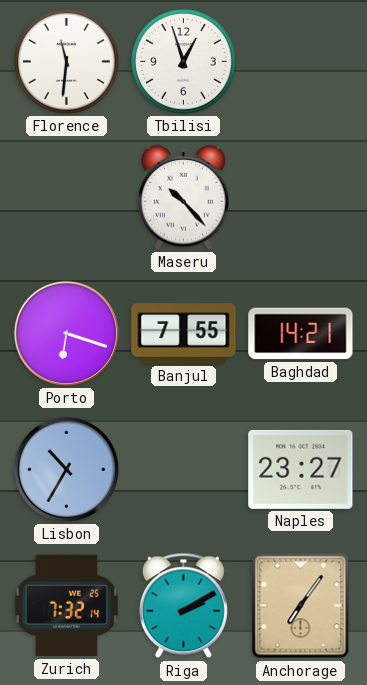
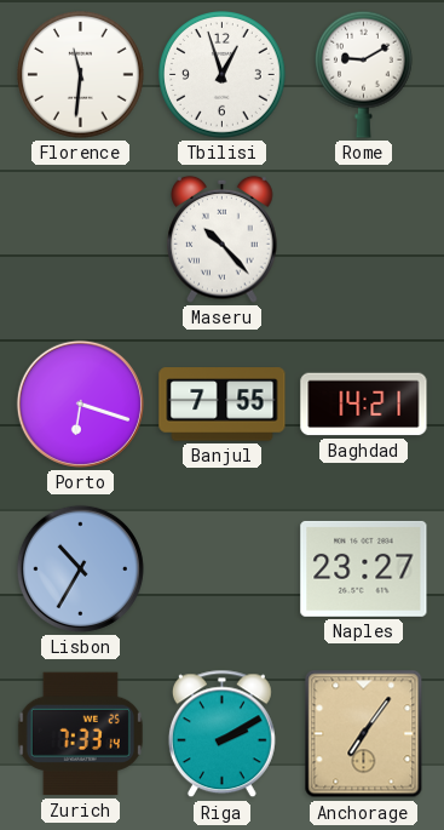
Rome: none -> 9:10
Zurich: 7:32 -> 7:33
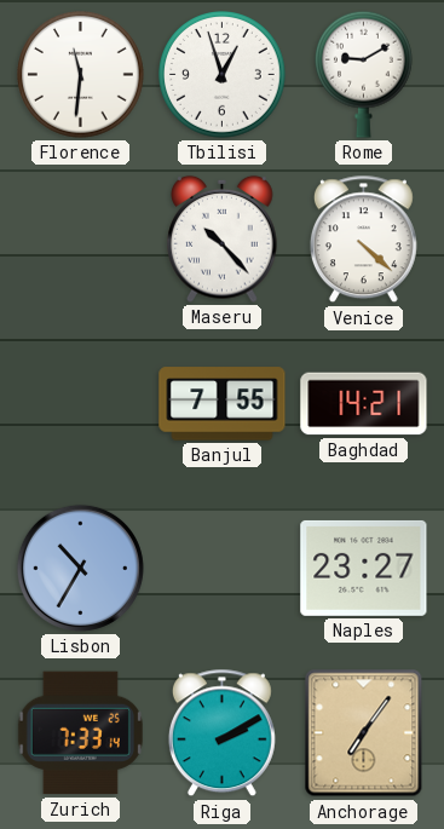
Venice: none -> 4:22
Porto: 6:18 -> none
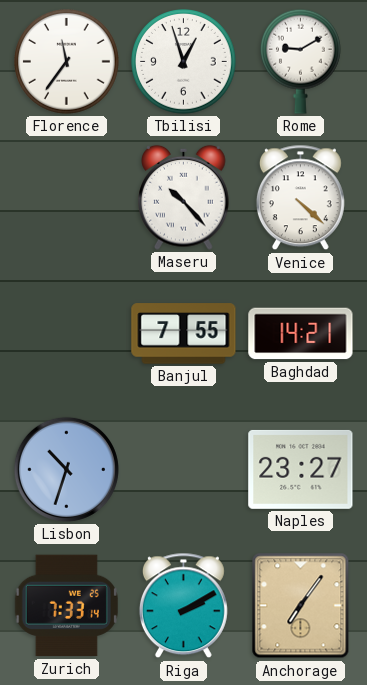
Florence: 11:31 -> 11:36
Lisbon: 10:35 -> 10:33
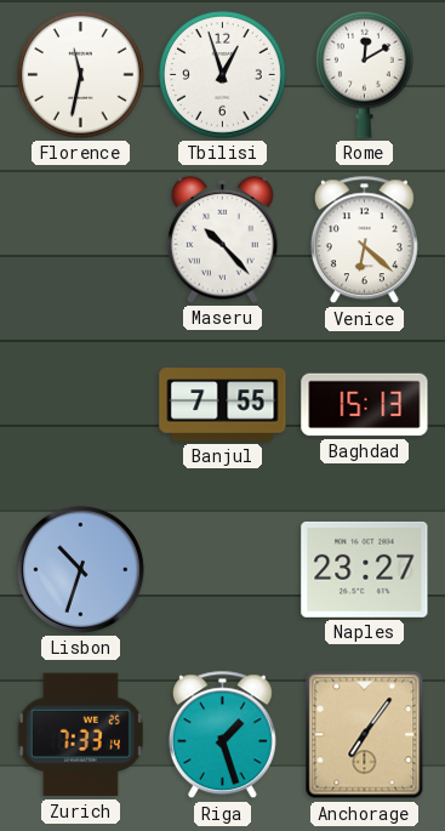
Florence: 11:36 -> 11:32
Rome: 9:10 -> 12:10
Venice: 4:22 -> 6:22
Baghdad: 14:21 -> 15:13
Riga: 2:10 -> 1:27
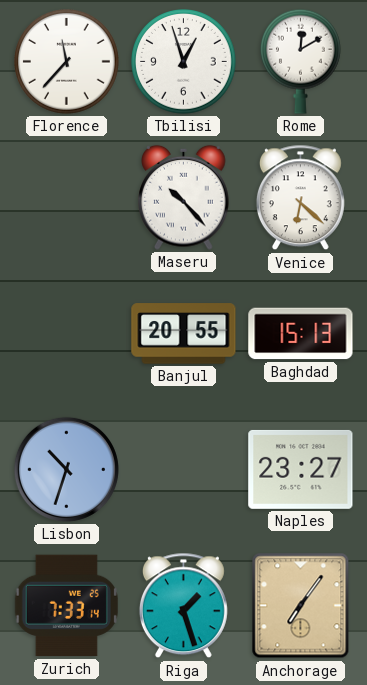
Florence: 11:32 -> 11:37
Banjul: 7:55 -> 20:55
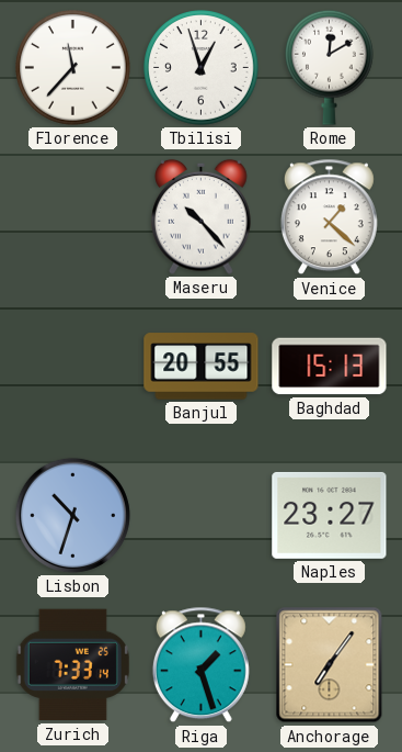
Venice: 6:22 -> 1:22
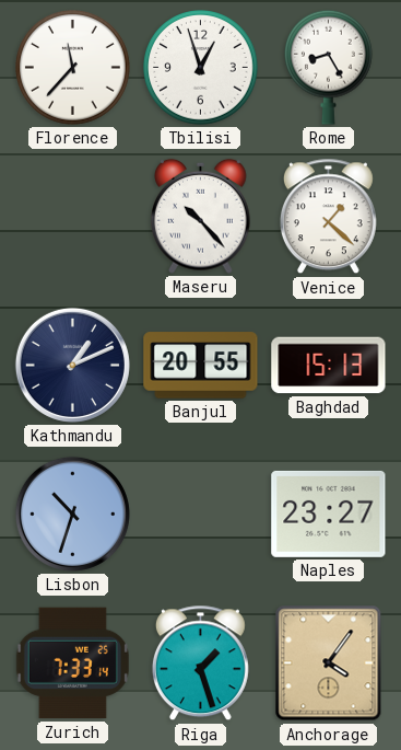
Rome: 12:10 -> 8:25
Kathmandu: none -> 1:11
Anchorage: 7:06 -> 4:06
